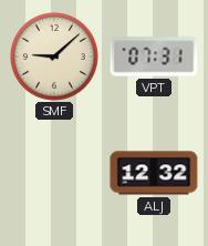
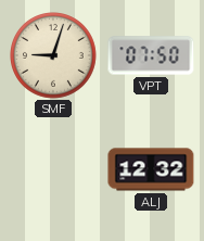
SMF: 9:08 -> 9:03
VPT: 07:31 -> 07:50
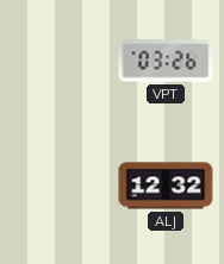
SMF: 9:03 -> none
VPT: 07:50 -> 03:26
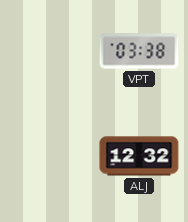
VPT: 03:26 -> 03:38
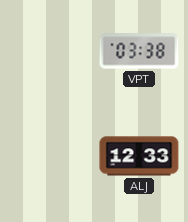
ALJ: 12:32 -> 12:33
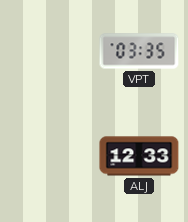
VPT: 03:38 -> 03:35
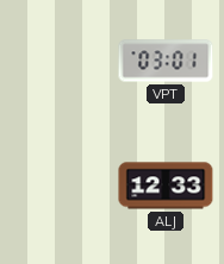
VPT: 03:35 -> 03:01
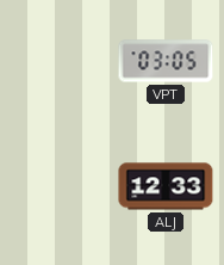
VPT: 03:01 -> 03:05
